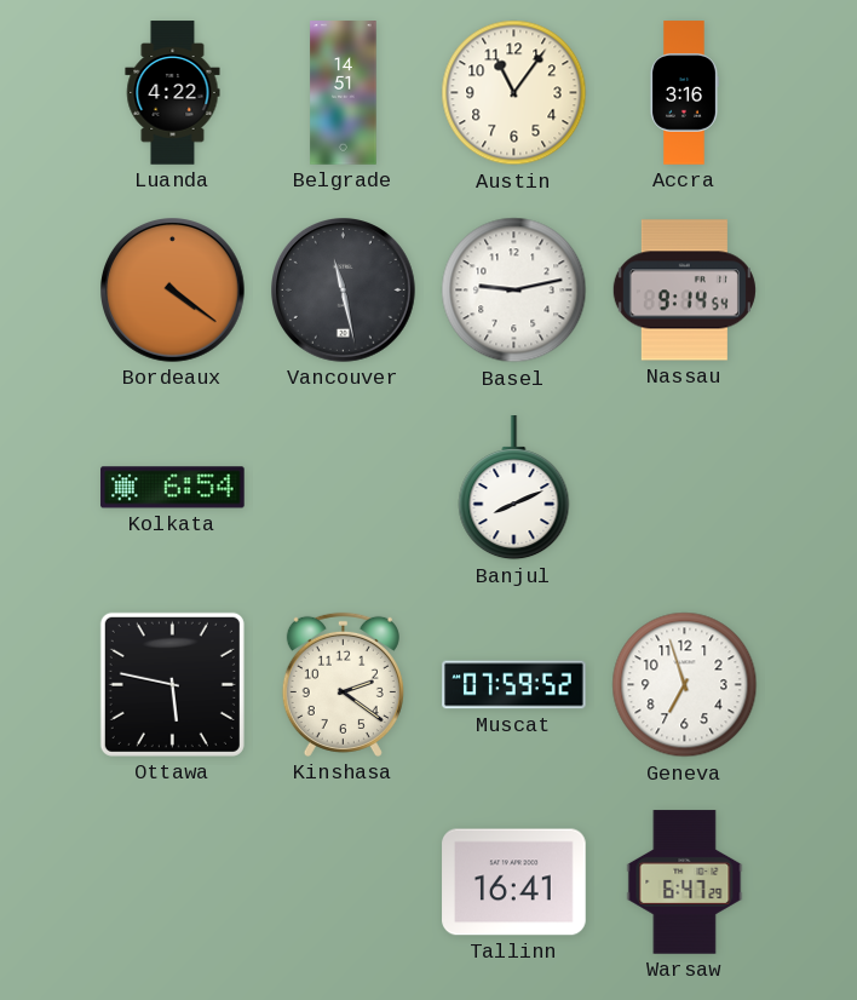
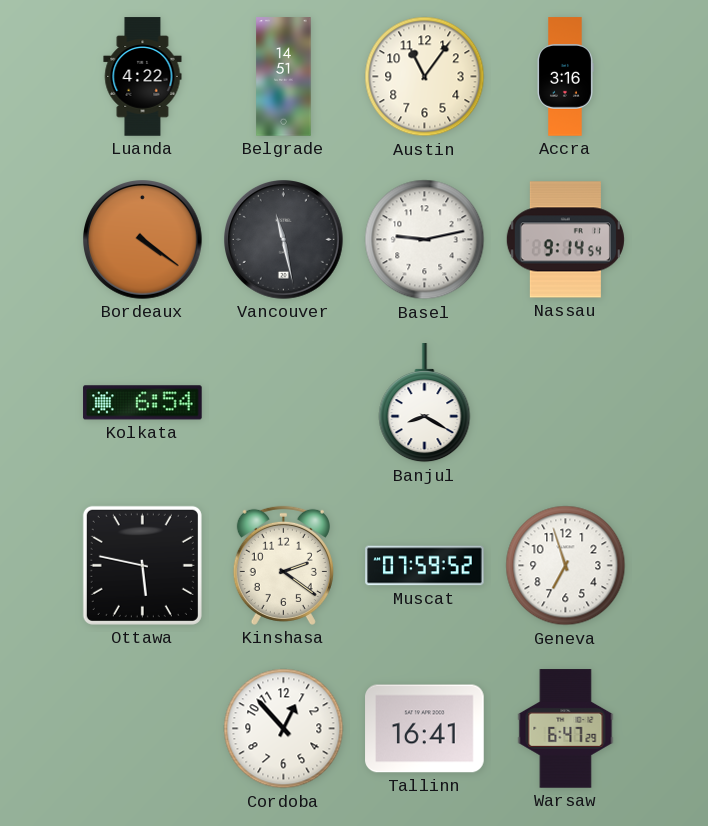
Banjul: 8:11 -> 8:20
Cordoba: none -> 12:53
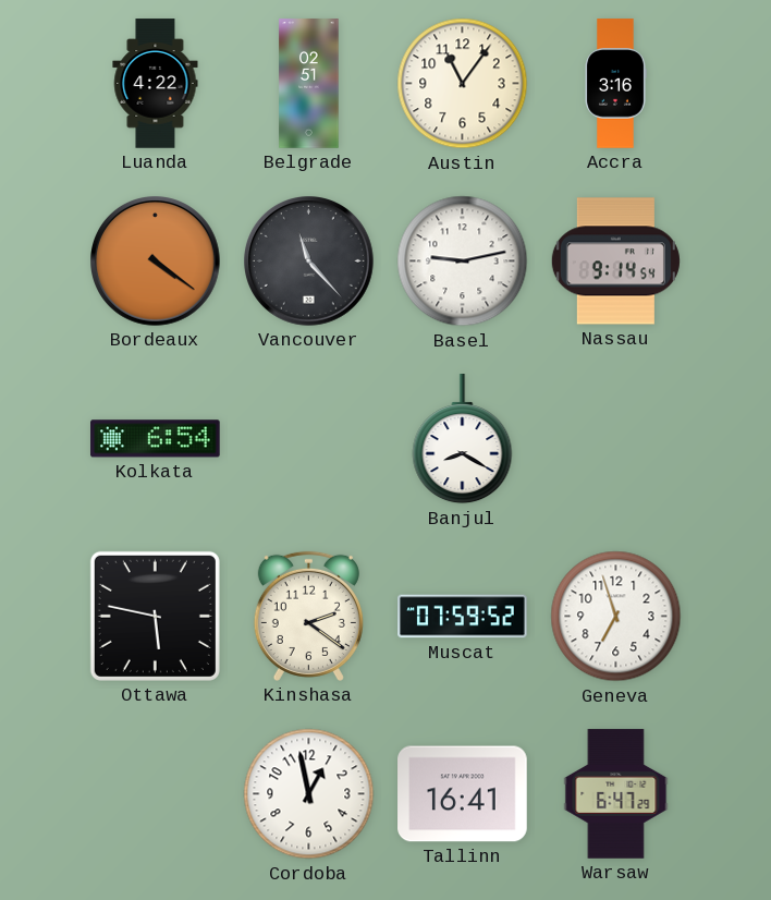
Belgrade: 14:51 -> 02:51
Vancouver: 11:28 -> 11:23
Cordoba: 12:53 -> 12:58
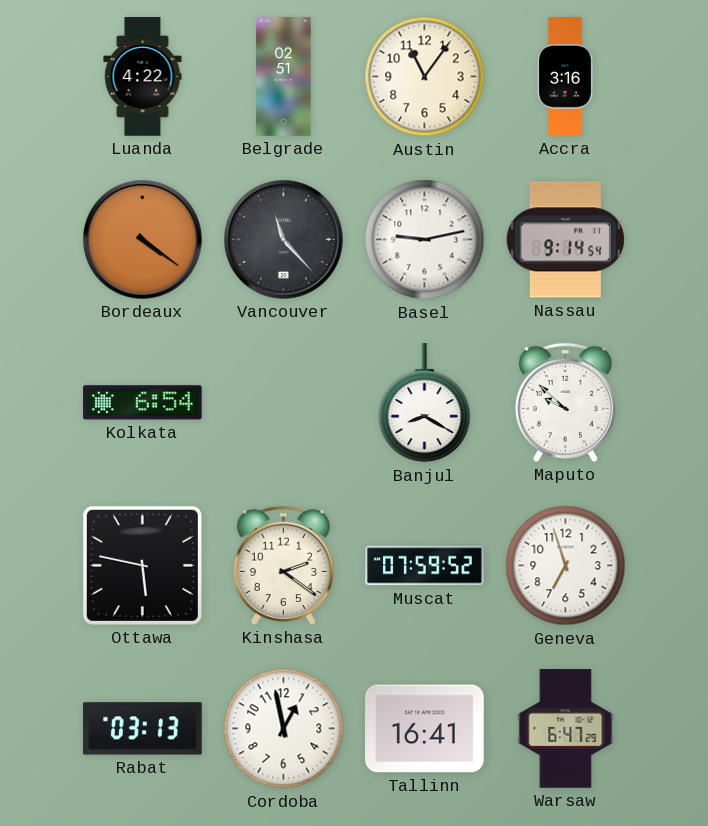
Maputo: none -> 9:52
Rabat: none -> 03:13
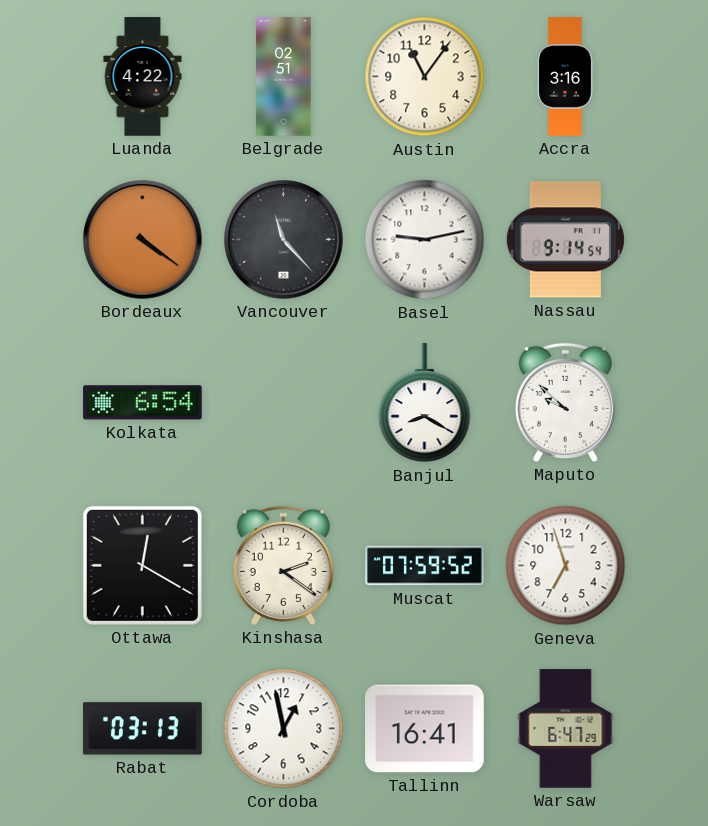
Ottawa: 5:47 -> 12:20
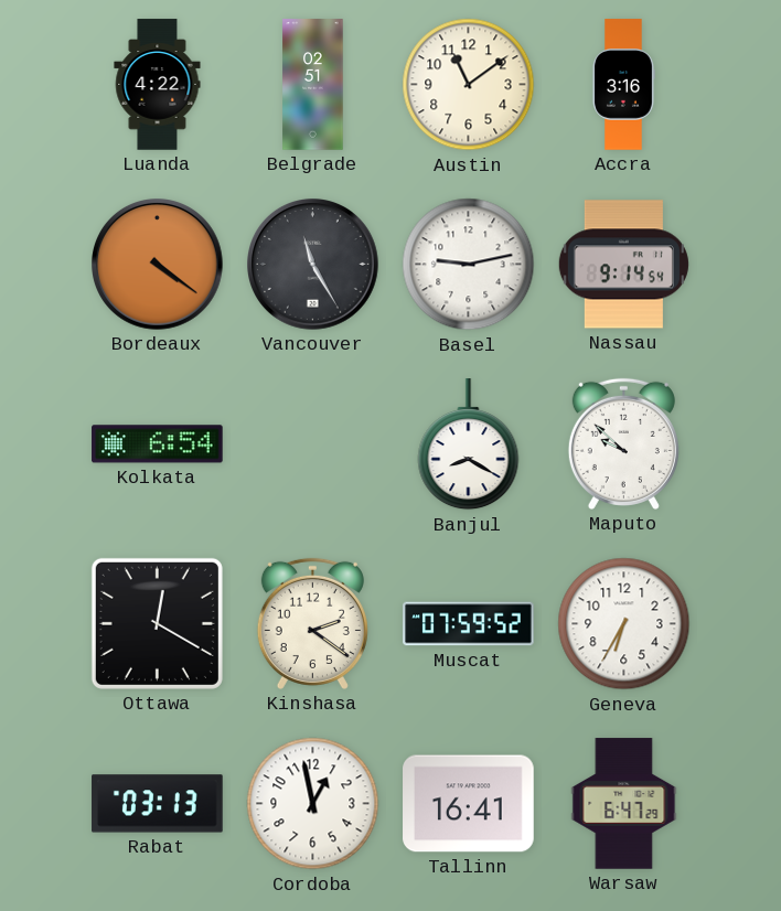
Austin: 11:06 -> 11:09
Vancouver: 11:23 -> 11:25
Geneva: 6:57 -> 6:35
